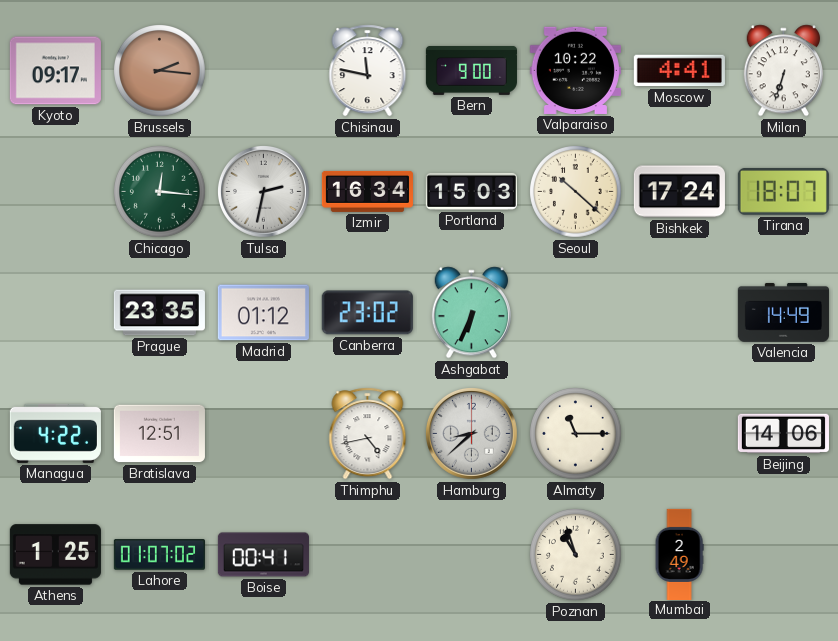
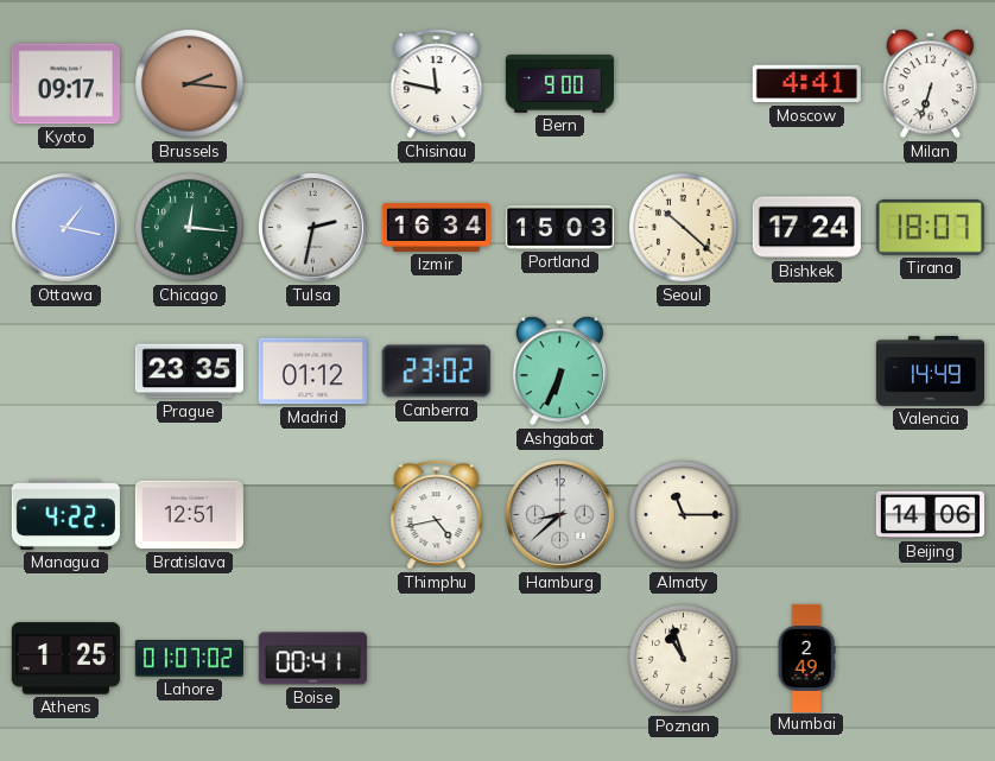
Valparaiso: 10:22 -> none
Ottawa: none -> 1:17
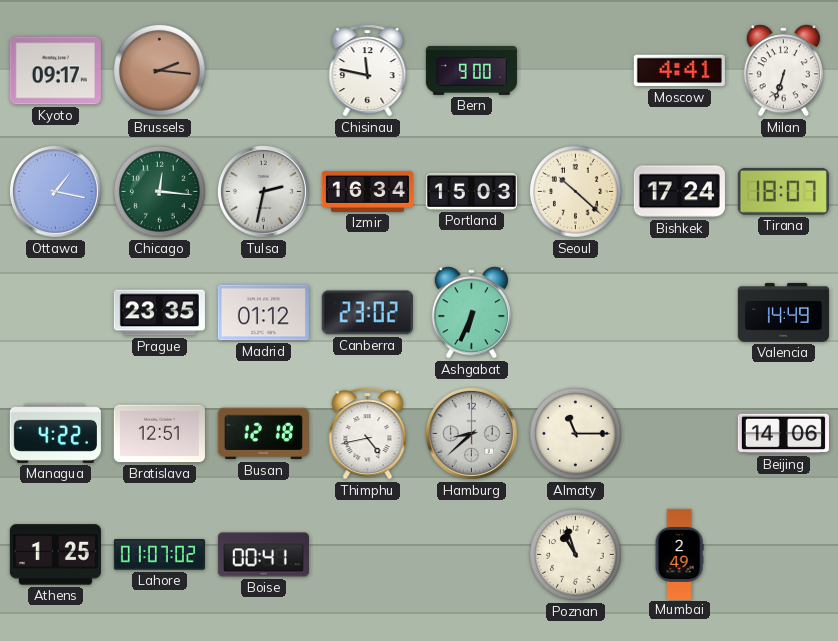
Busan: none -> 12:18
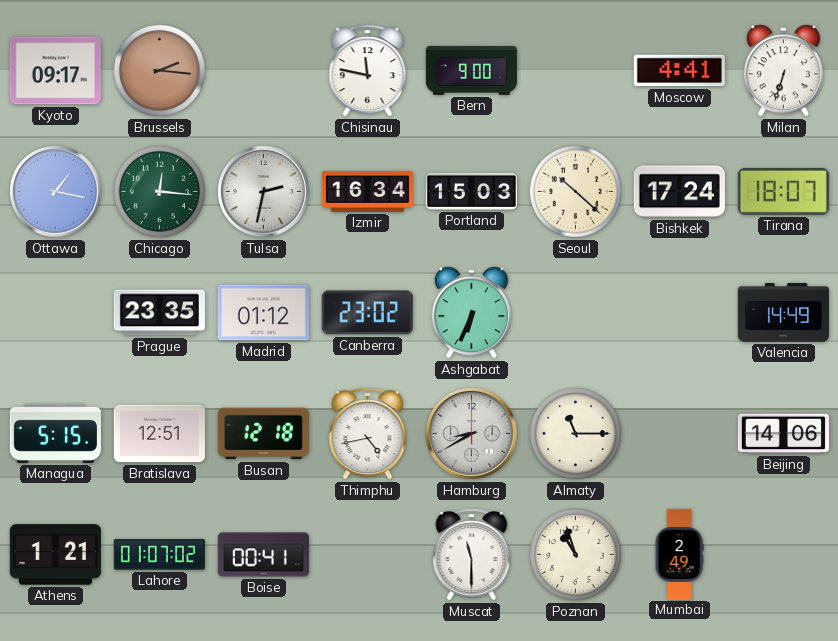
Managua: 4:22 -> 5:15
Hamburg: 8:38 -> 8:40
Athens: 1:25 -> 1:21
Muscat: none -> 11:30
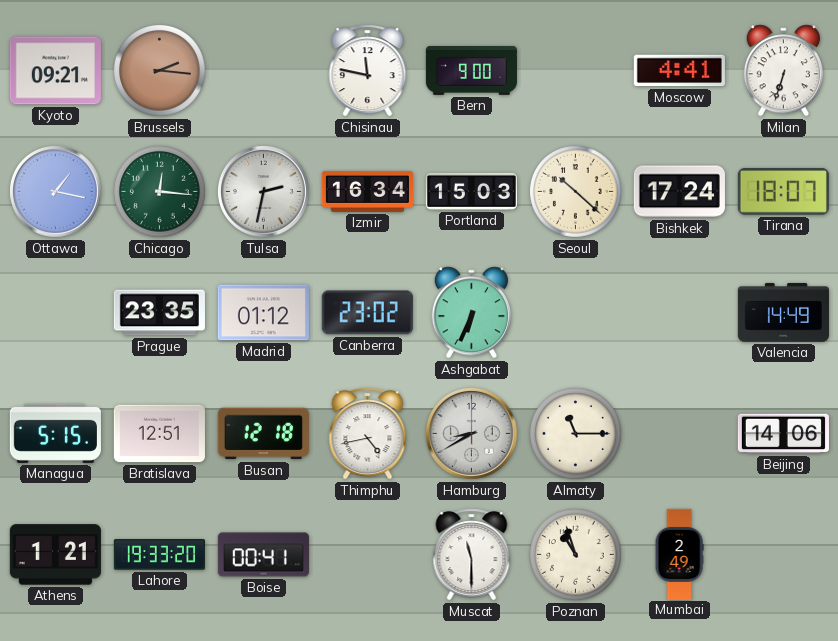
Kyoto: 09:17 -> 09:21
Lahore: 01:07 -> 19:33
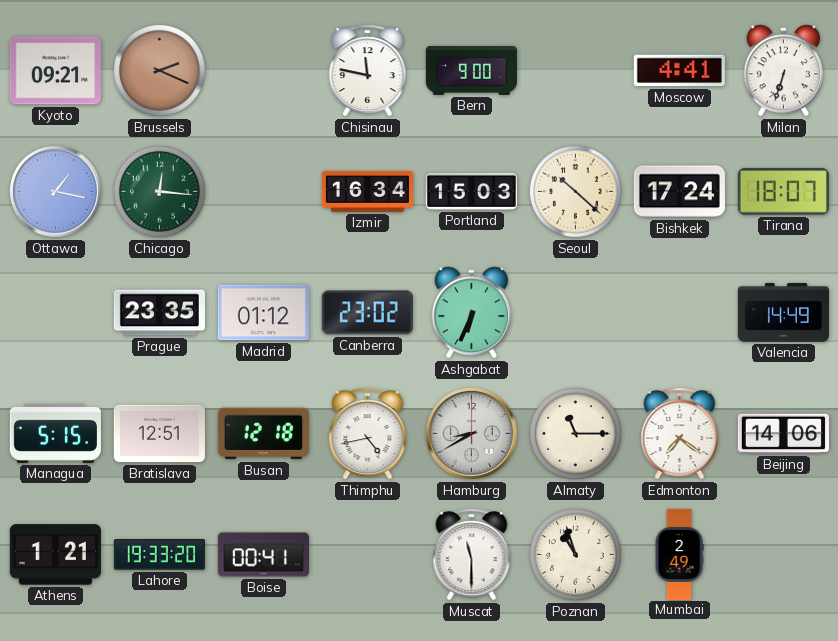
Brussels: 2:16 -> 2:19
Tulsa: 2:32 -> none
Edmonton: none -> 7:21
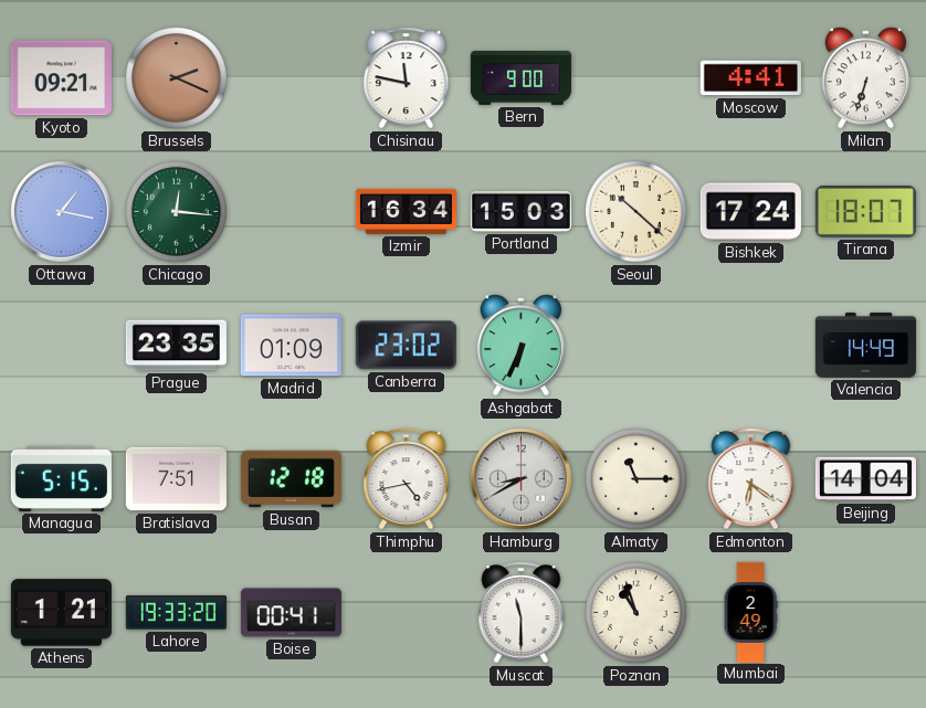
Madrid: 01:12 -> 01:09
Bratislava: 12:51 -> 7:51
Edmonton: 7:21 -> 6:21
Beijing: 14:06 -> 14:04
